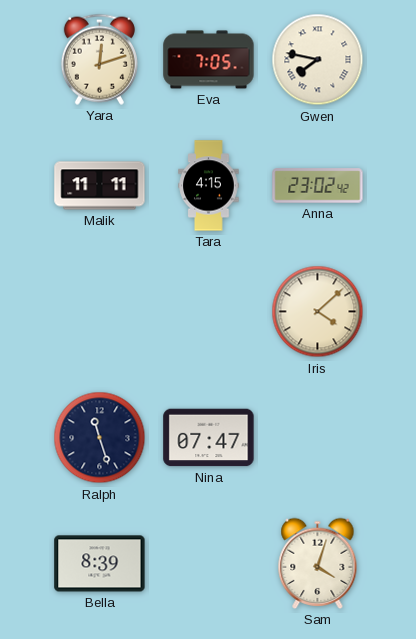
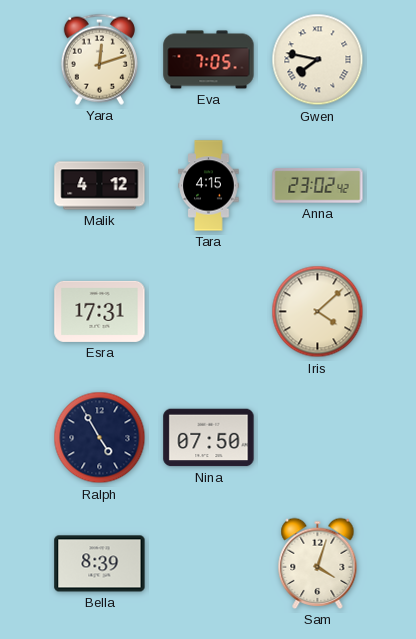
Malik: 11:11 -> 4:12
Esra: none -> 17:31
Ralph: 11:27 -> 4:55
Nina: 07:47 -> 07:50
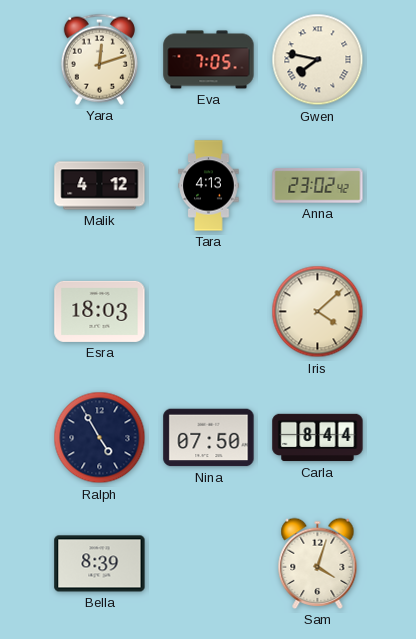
Tara: 4:15 -> 4:13
Esra: 17:31 -> 18:03
Carla: none -> 8:44
